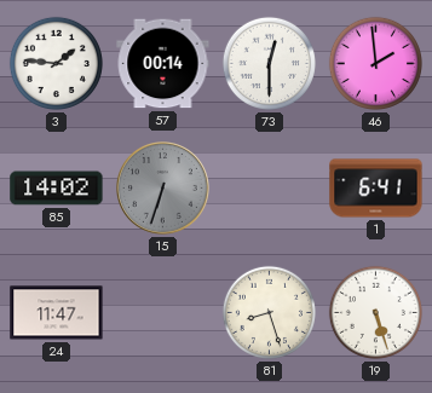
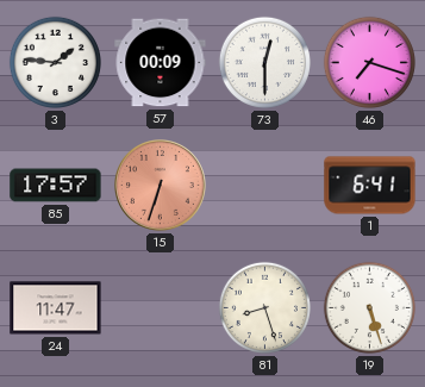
57: 00:14 -> 00:09
46: 1:59 -> 7:18
85: 14:02 -> 17:57
15 dial: grey -> salmon
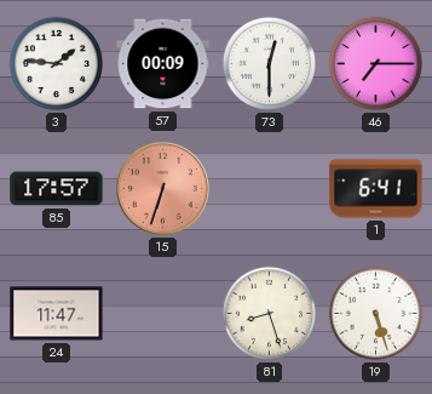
46: 7:18 -> 7:15
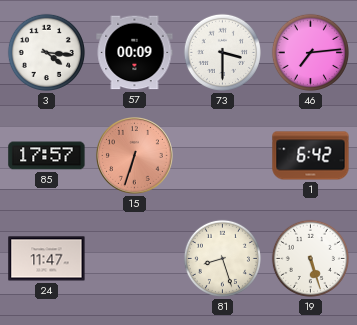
3: 1:46 -> 4:16
73: 12:30 -> 3:30
46: 7:15 -> 7:14
1: 6:41 -> 6:42
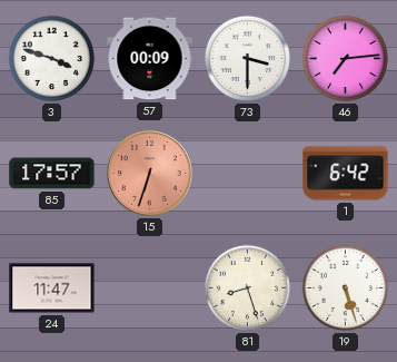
3: 4:16 -> 3:48
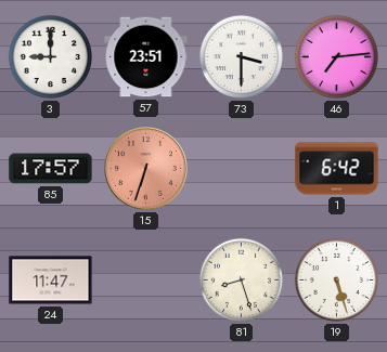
3: 3:48 -> 9:00
57: 00:09 -> 23:51
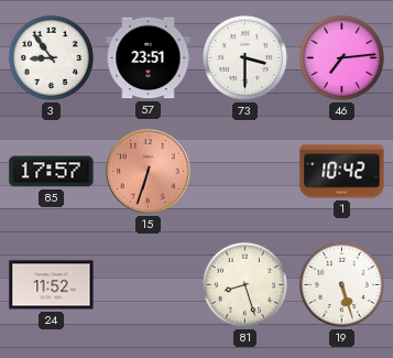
3: 9:00 -> 8:54
1: 6:42 -> 10:42
24: 11:47 -> 11:52
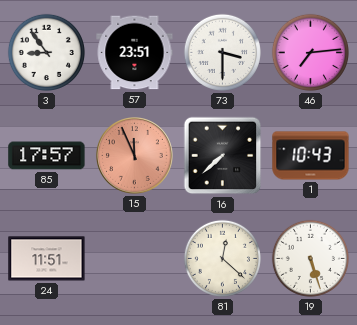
15: 6:33 -> 11:56
16: none -> 7:38
1: 10:42 -> 10:43
24: 11:52 -> 11:51
81: 8:27 -> 12:22
